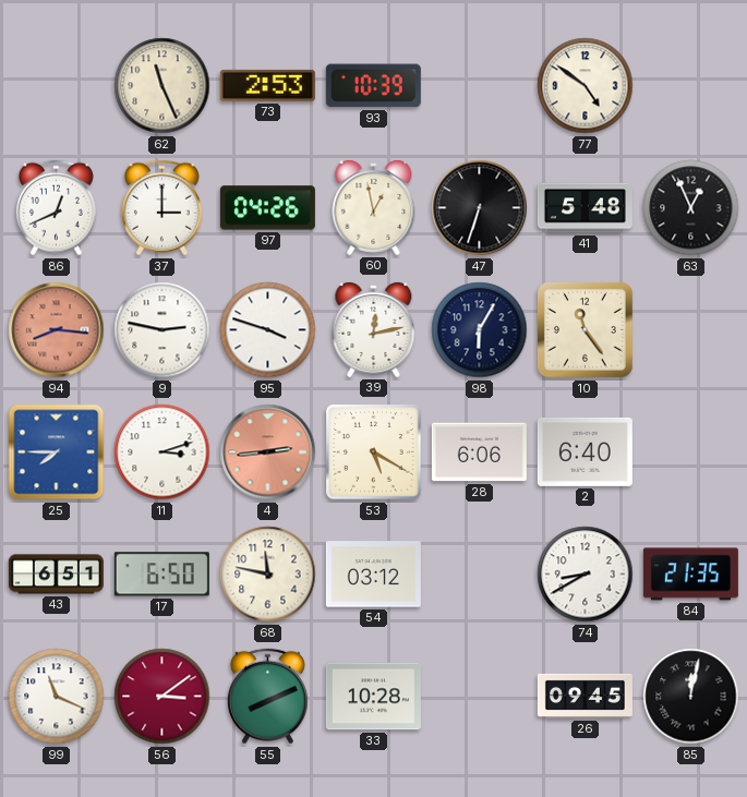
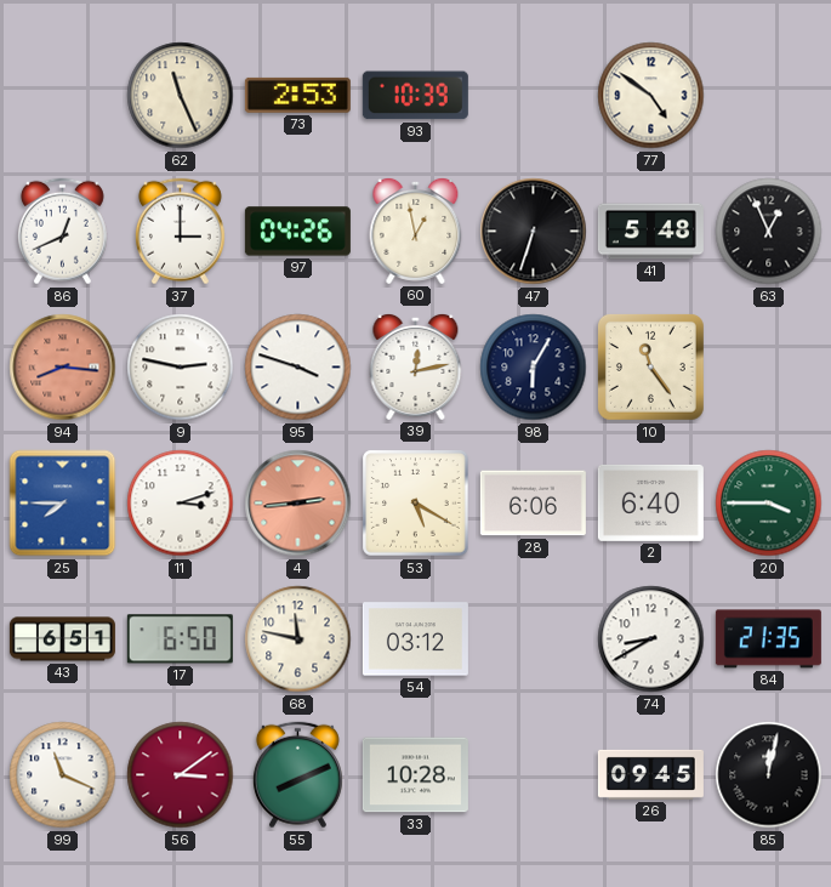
20: none -> 3:45
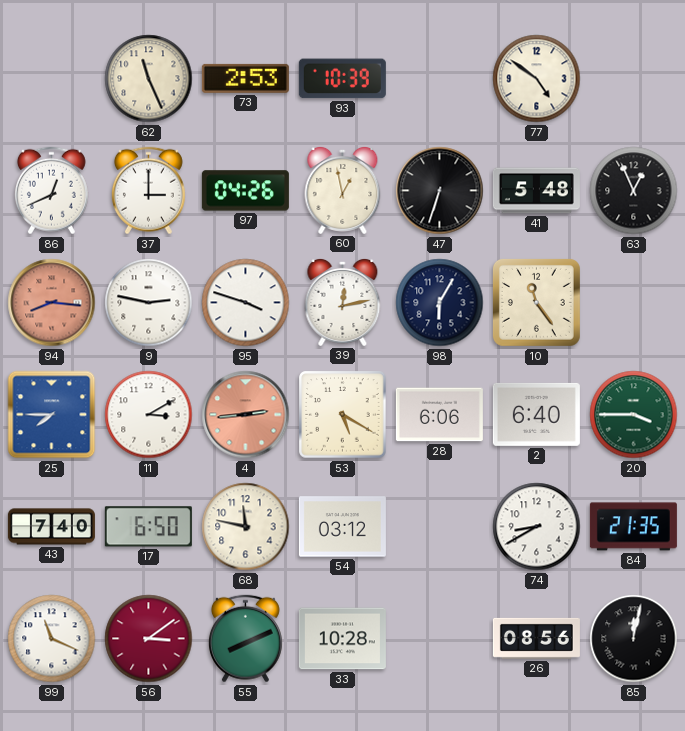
11: 3:12 -> 3:10
43: 6:51 -> 7:40
26: 09:45 -> 08:56
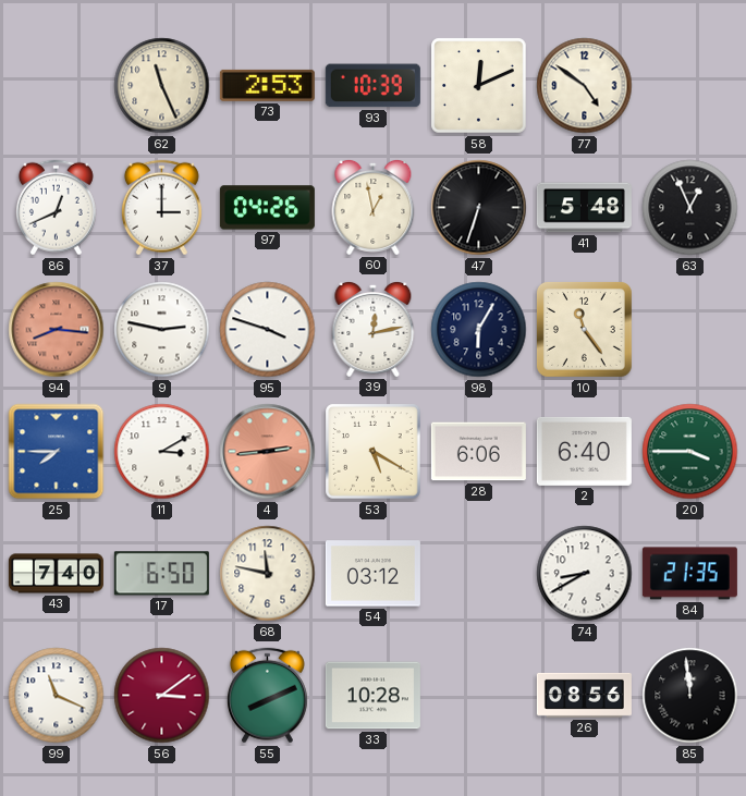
58: none -> 12:11
85: 12:02 -> 11:59
